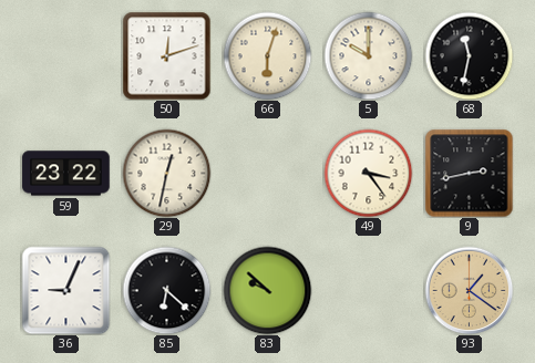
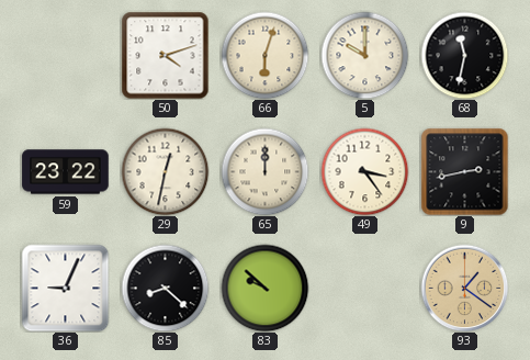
50: 12:12 -> 4:12
65: none -> 12:00
85: 6:22 -> 8:22
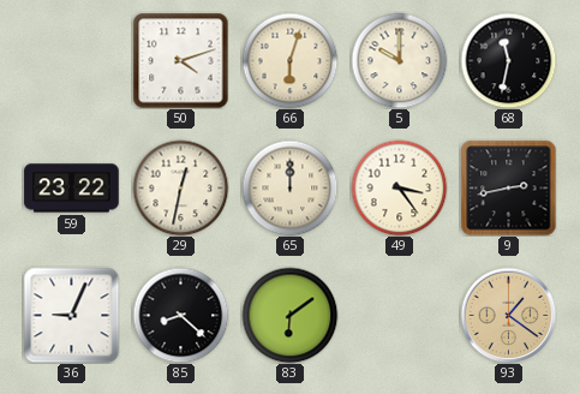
83: 9:52 -> 6:09
